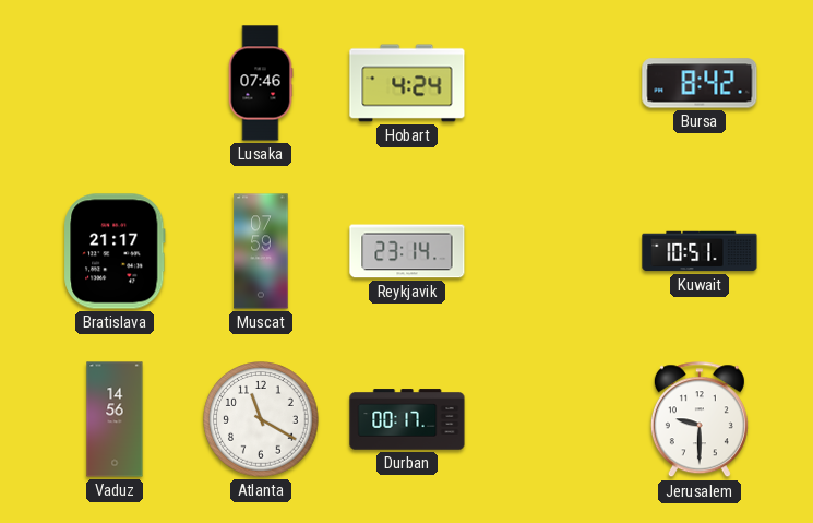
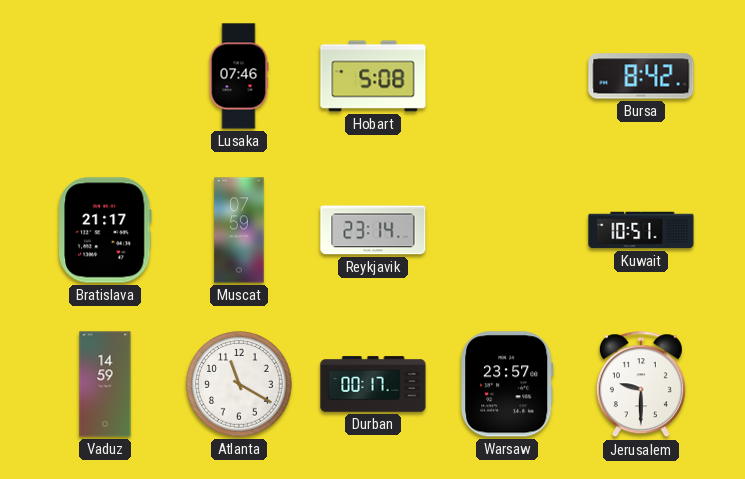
Hobart: 4:24 -> 5:08
Vaduz: 14:56 -> 14:59
Warsaw: none -> 23:57
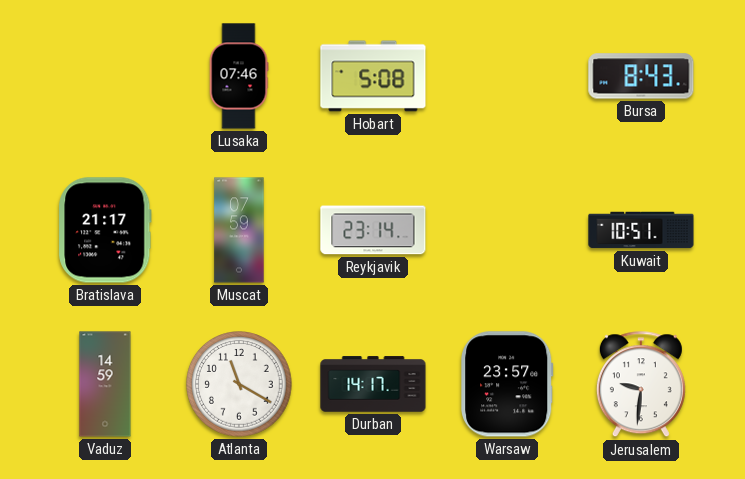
Bursa: 8:42 -> 8:43
Durban: 00:17 -> 14:17
Jerusalem: 9:30 -> 9:31
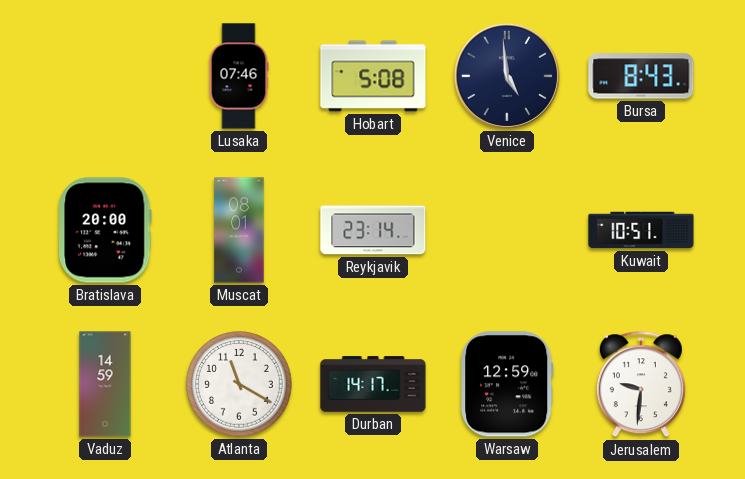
Venice: none -> 4:59
Bratislava: 21:17 -> 20:00
Muscat: 07:59 -> 08:01
Warsaw: 23:57 -> 12:59
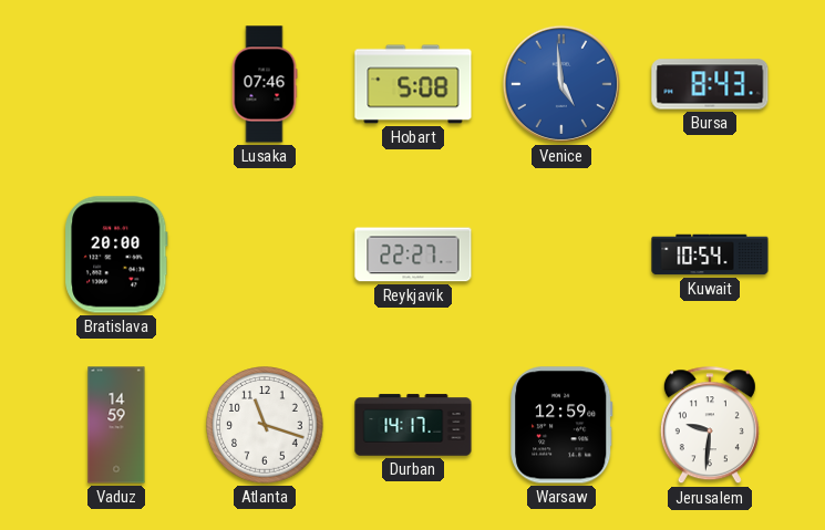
Venice dial: navy -> blue
Muscat: 08:01 -> none
Reykjavik: 23:14 -> 22:27
Kuwait: 10:51 -> 10:54
Atlanta: 11:20 -> 11:18
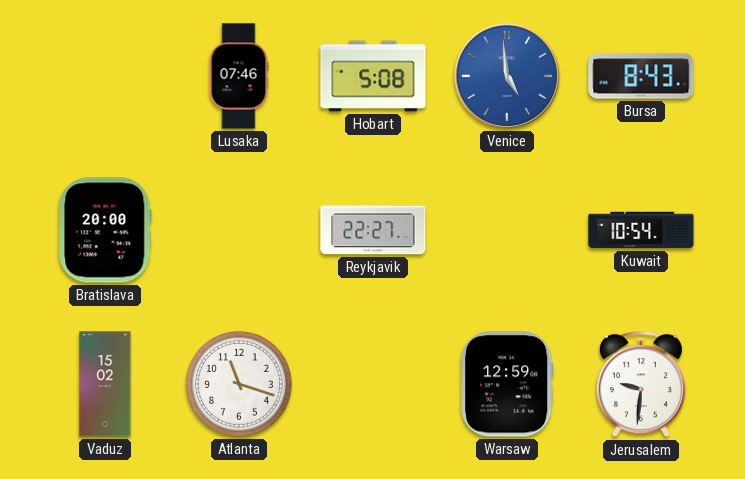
Vaduz: 14:59 -> 15:02
Durban: 14:17 -> none
